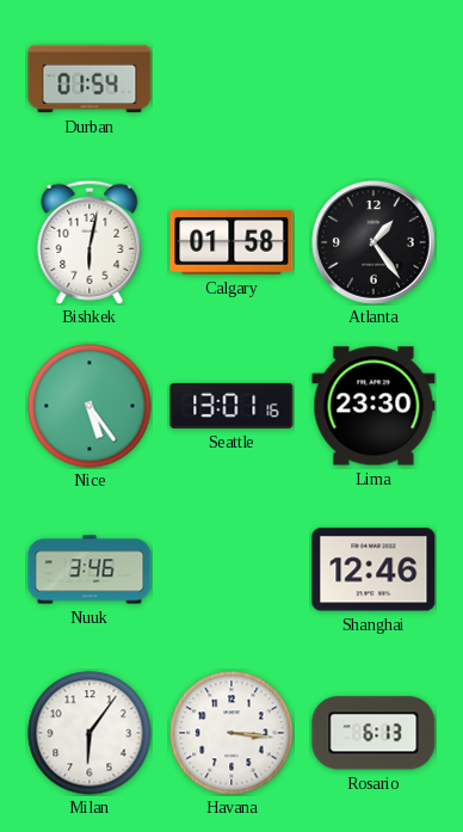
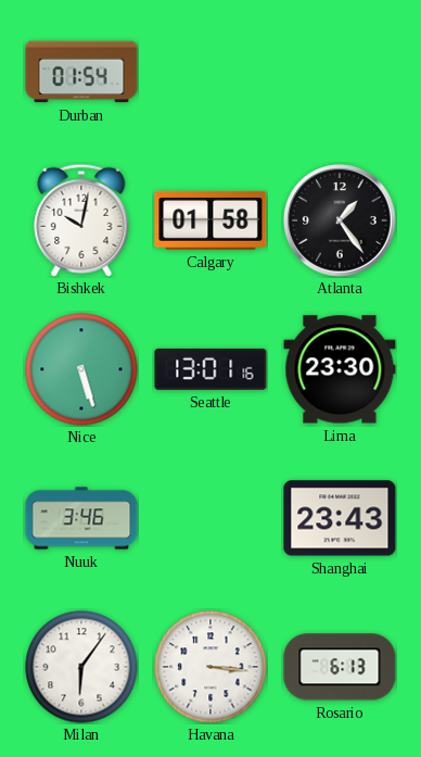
Bishkek: 6:02 -> 10:02
Nice: 5:24 -> 5:27
Shanghai: 12:46 -> 23:43
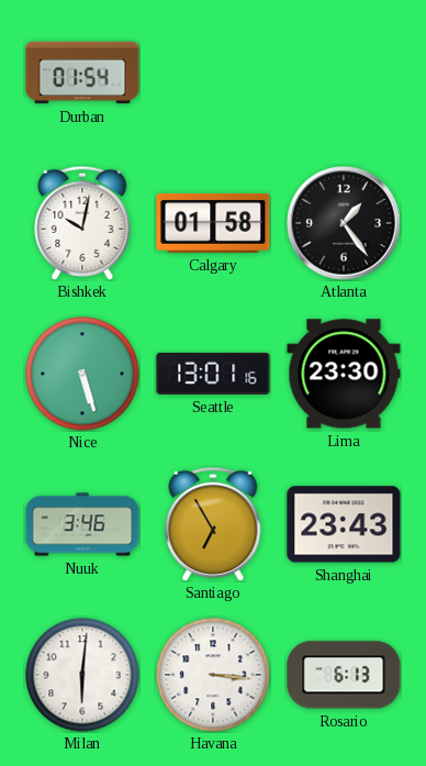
Santiago: none -> 6:55
Milan: 6:06 -> 6:01
